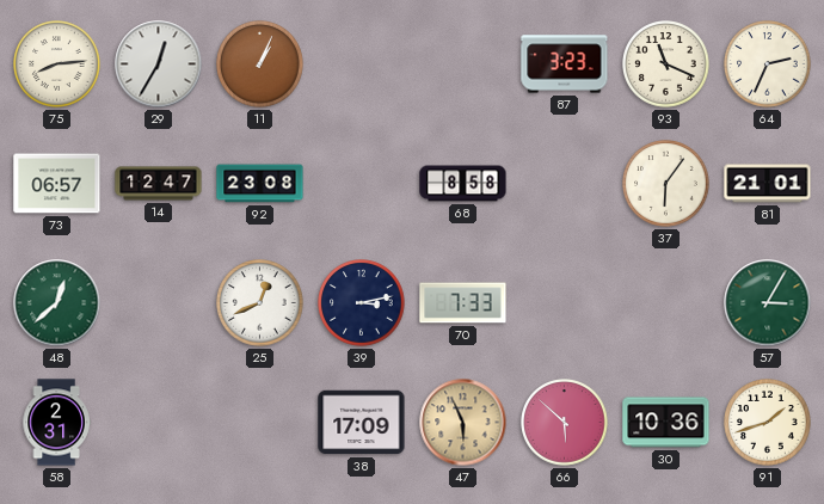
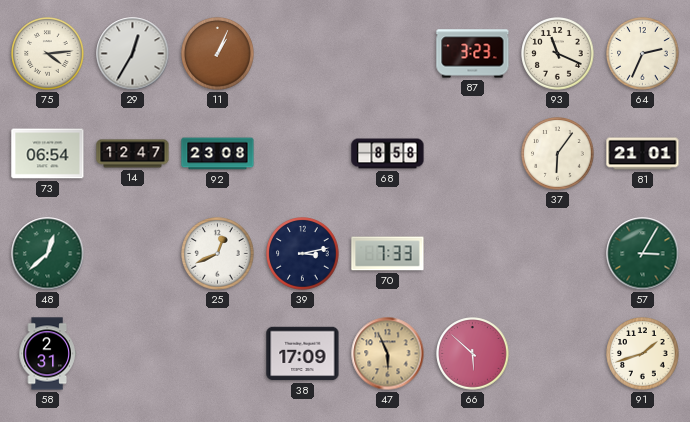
75: 8:14 -> 4:14
73: 06:57 -> 06:54
30: 10:36 -> none
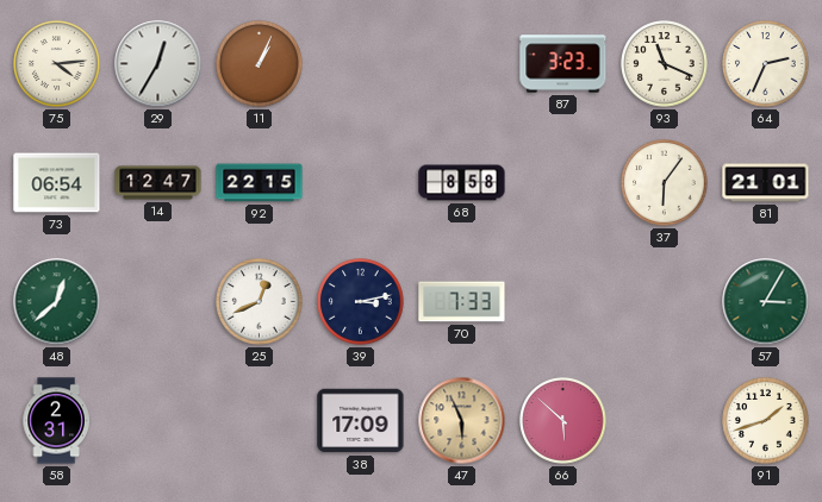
92: 23:08 -> 22:15
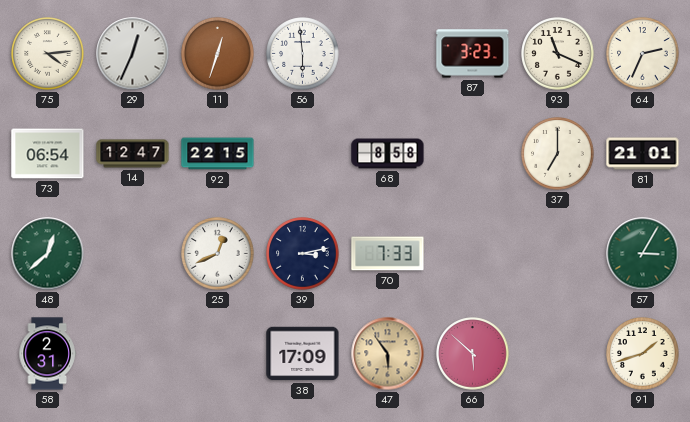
29: 12:35 -> 12:34
11: 1:04 -> 12:33
56: none -> 5:59
37: 6:06 -> 7:00
47: 5:56 -> 5:54
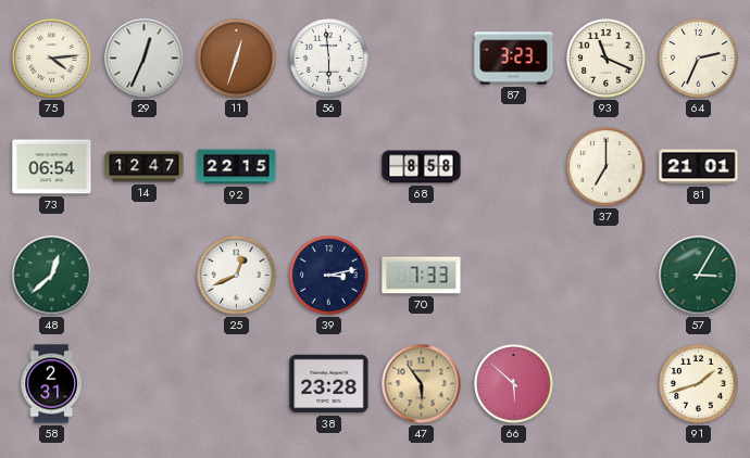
38: 17:09 -> 23:28
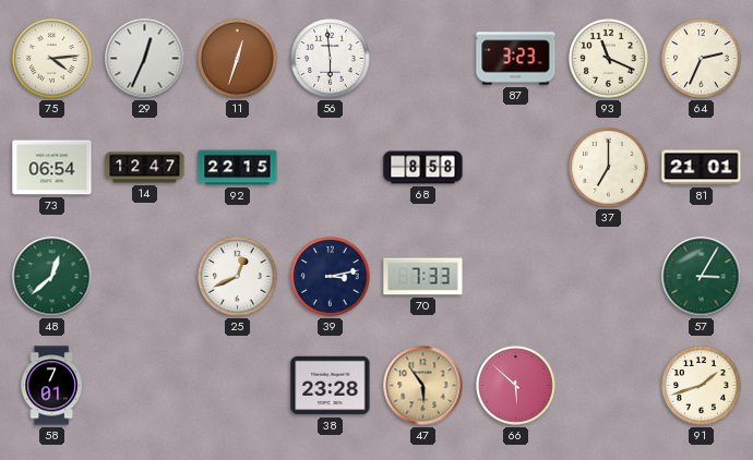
58: 2:31 -> 7:01
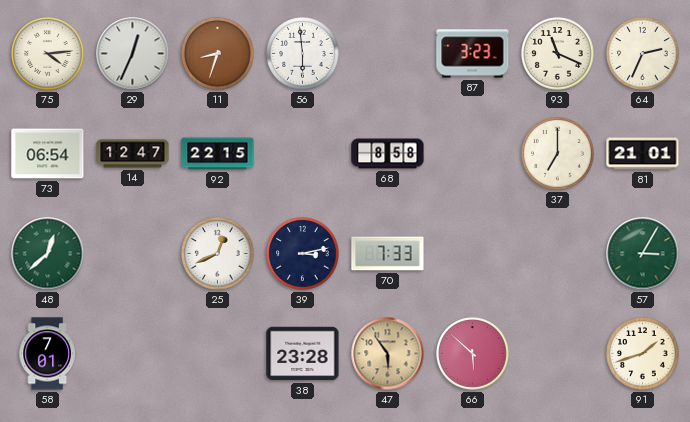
11: 12:33 -> 8:33
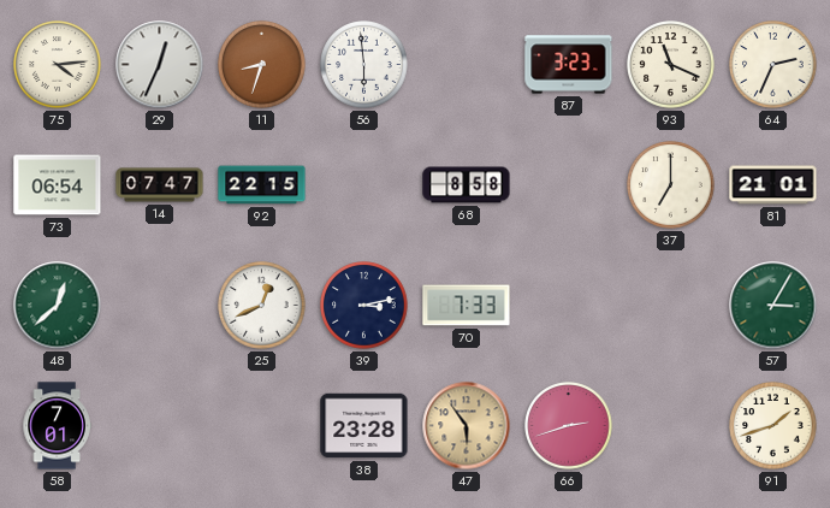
14: 12:47 -> 07:47
66: 5:52 -> 2:42
